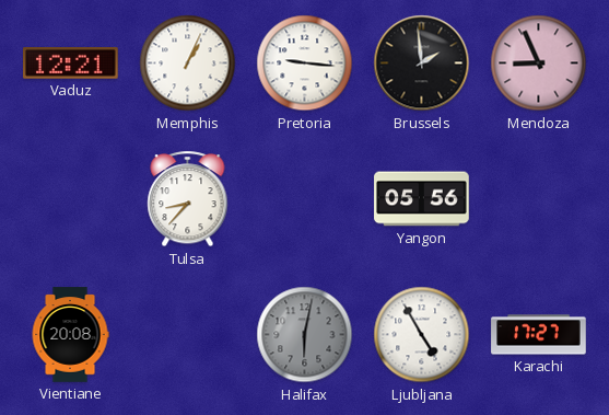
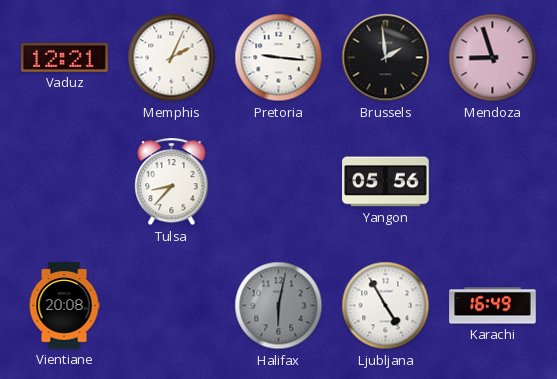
Memphis: 1:04 -> 2:04
Mendoza: 8:56 -> 8:57
Karachi: 17:27 -> 16:49
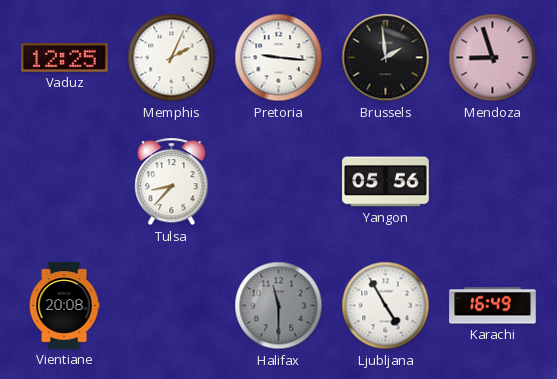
Vaduz: 12:21 -> 12:25
Halifax: 6:02 -> 11:30
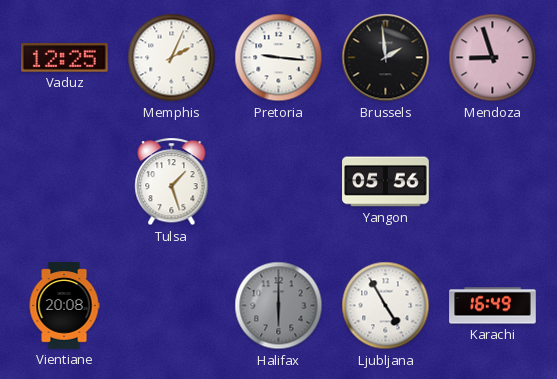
Tulsa: 8:37 -> 1:27
Halifax: 11:30 -> 6:00
